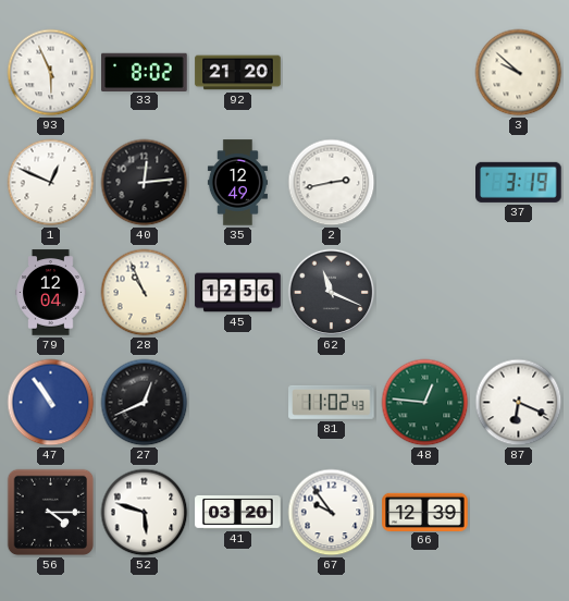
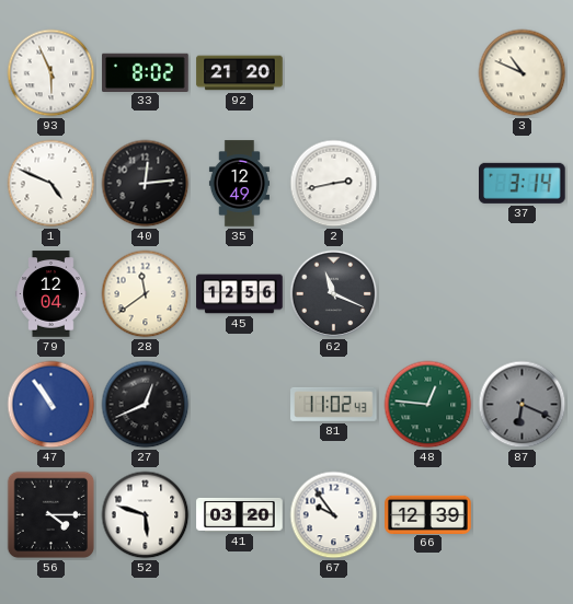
3: 9:52 -> 10:49
1: 12:49 -> 4:49
37: 3:19 -> 3:14
28: 10:56 -> 11:39
87 dial: white -> grey
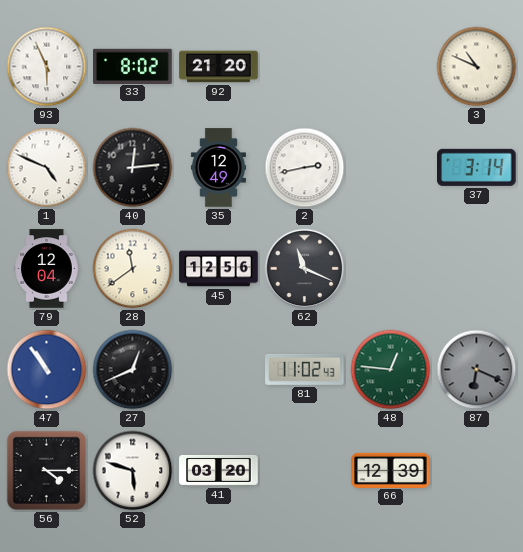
67: 9:54 -> none
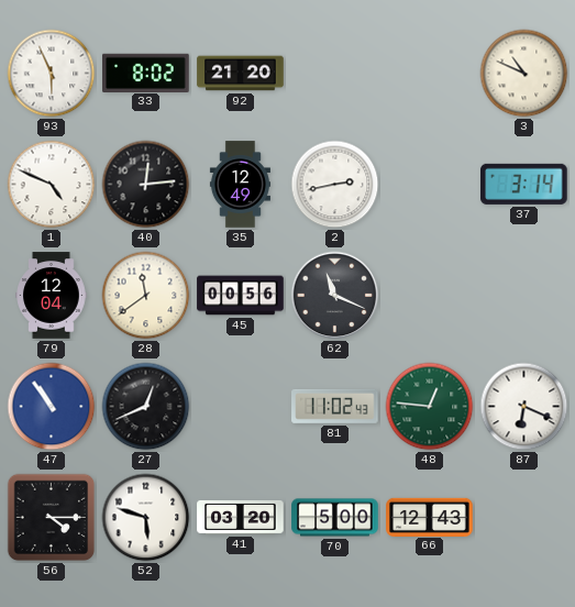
45: 12:56 -> 00:56
87 dial: grey -> white
70: none -> 5:00
66: 12:39 -> 12:43
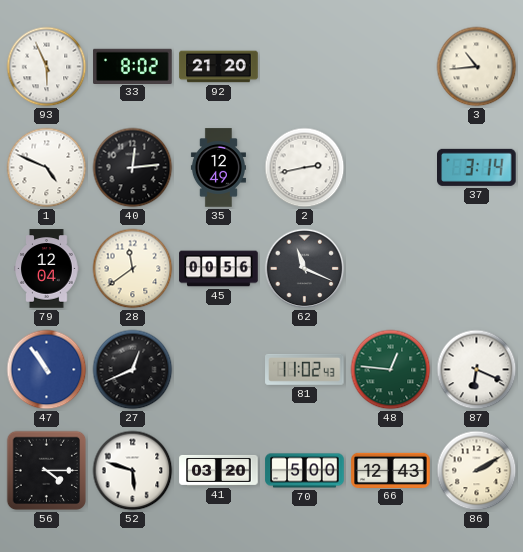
3: 10:49 -> 10:44
86: none -> 2:10
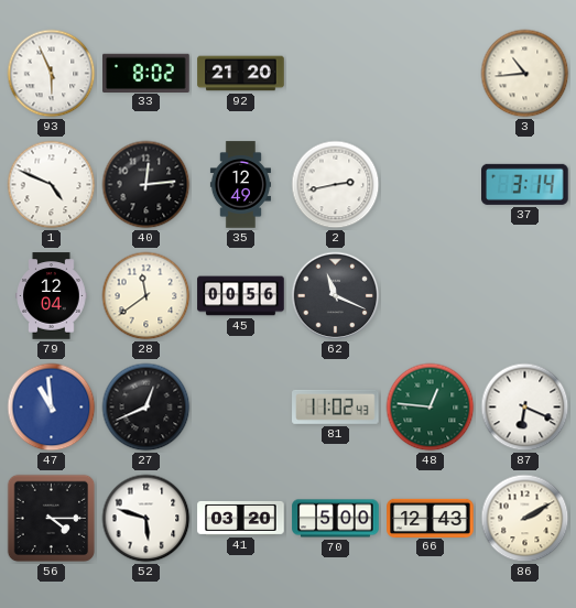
47: 10:54 -> 10:59
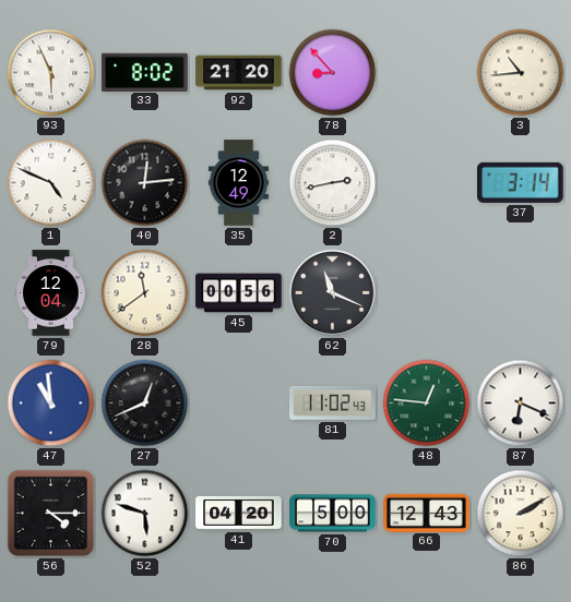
78: none -> 8:53
41: 03:20 -> 04:20
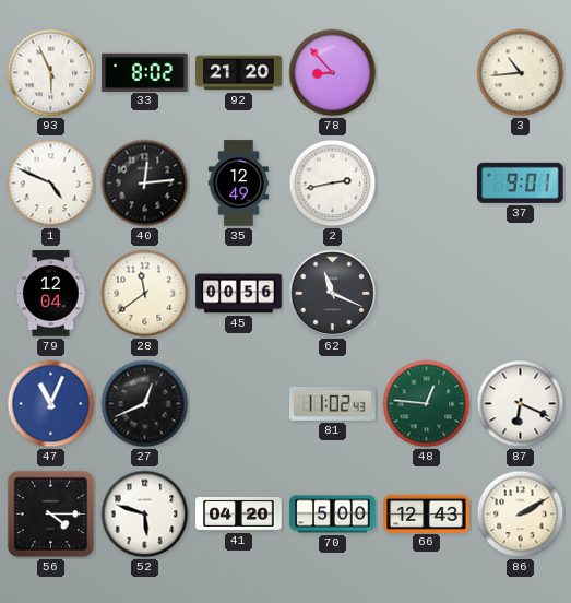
37: 3:14 -> 9:01
47: 10:59 -> 11:04
